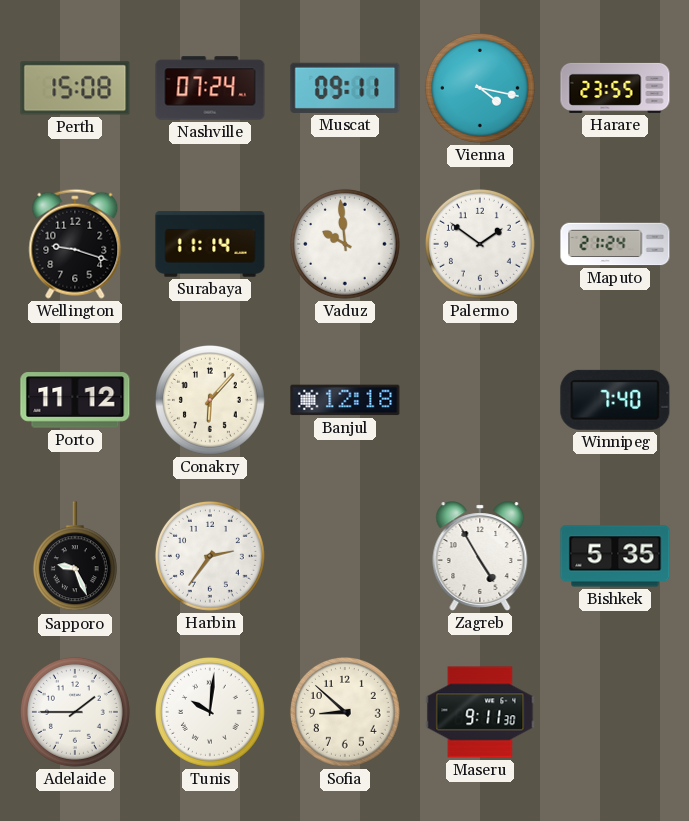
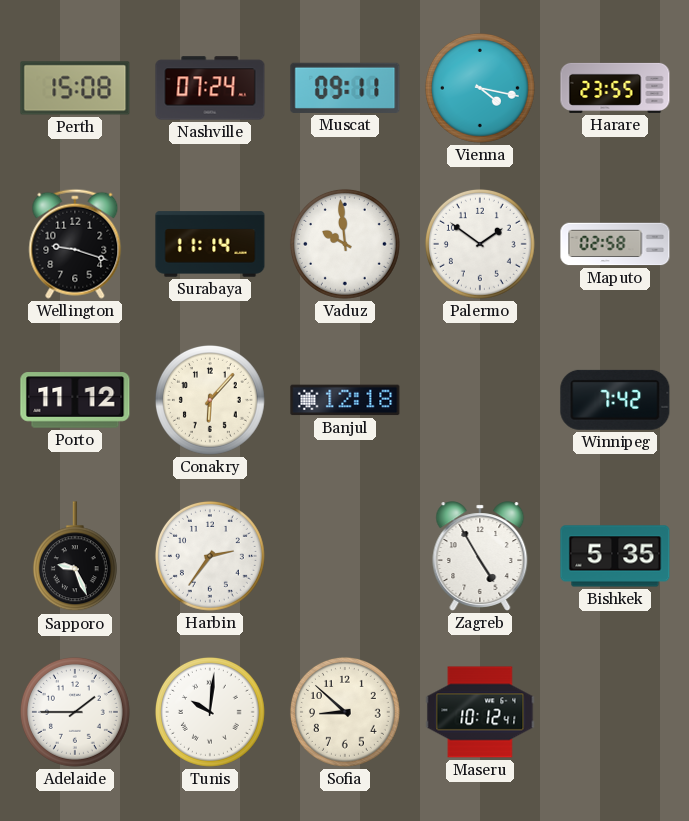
Maputo: 21:24 -> 02:58
Winnipeg: 7:40 -> 7:42
Maseru: 9:11 -> 10:12
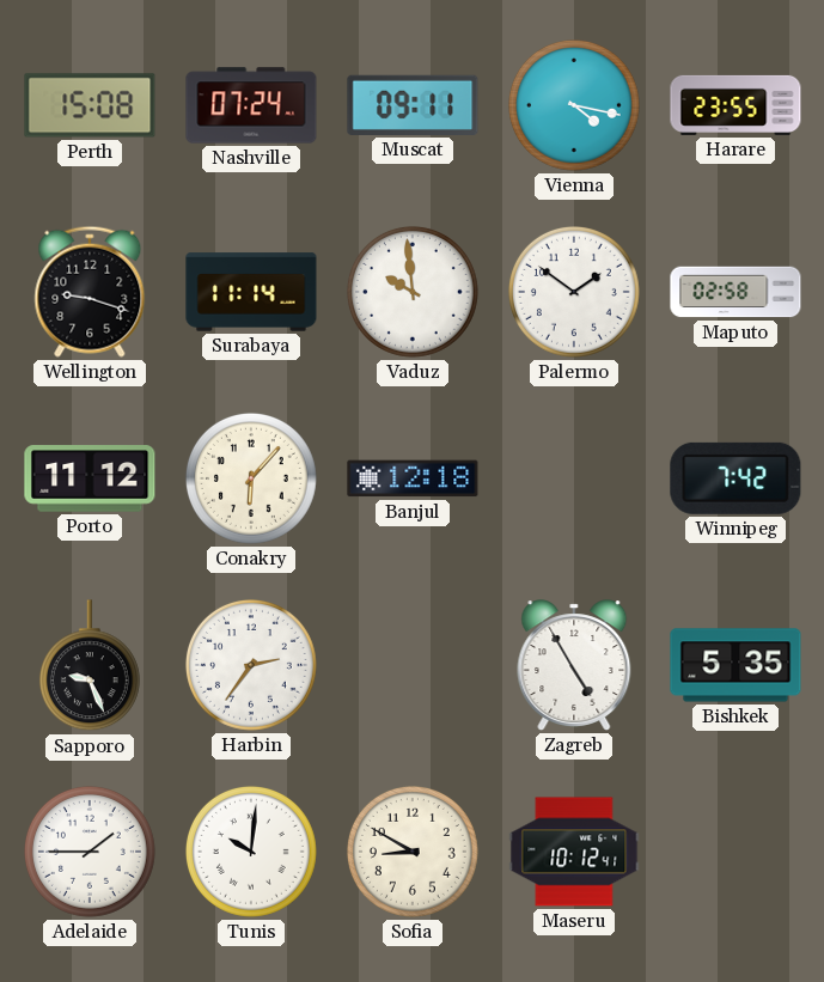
Sofia: 8:52 -> 8:50
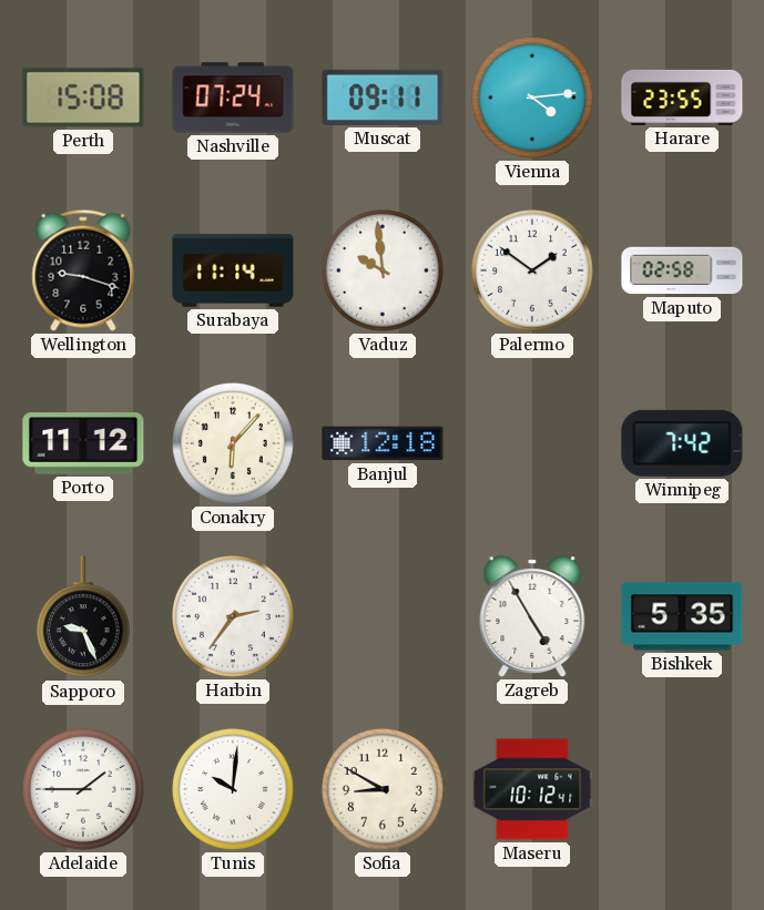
Vienna: 4:17 -> 4:14
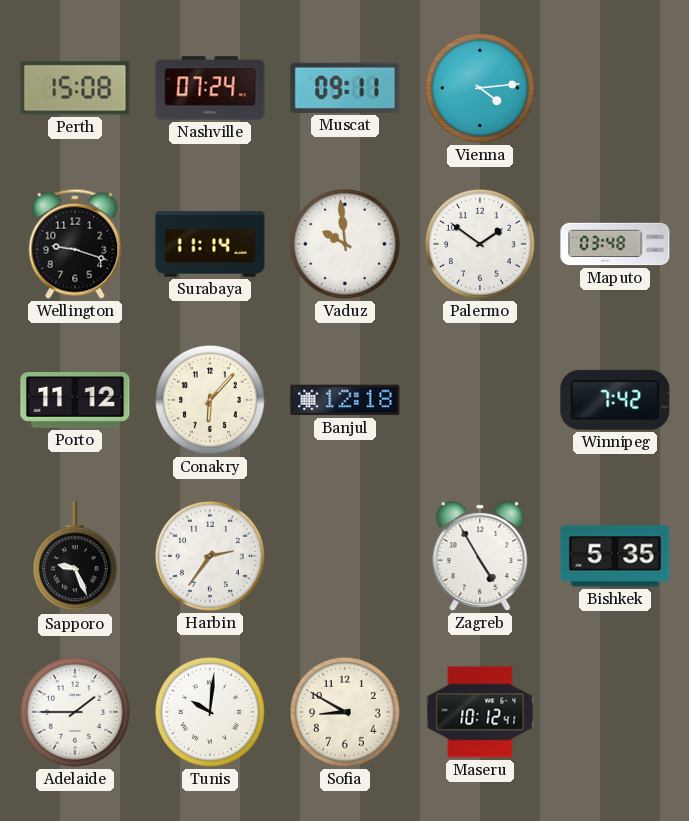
Harare: 23:55 -> none
Maputo: 02:58 -> 03:48
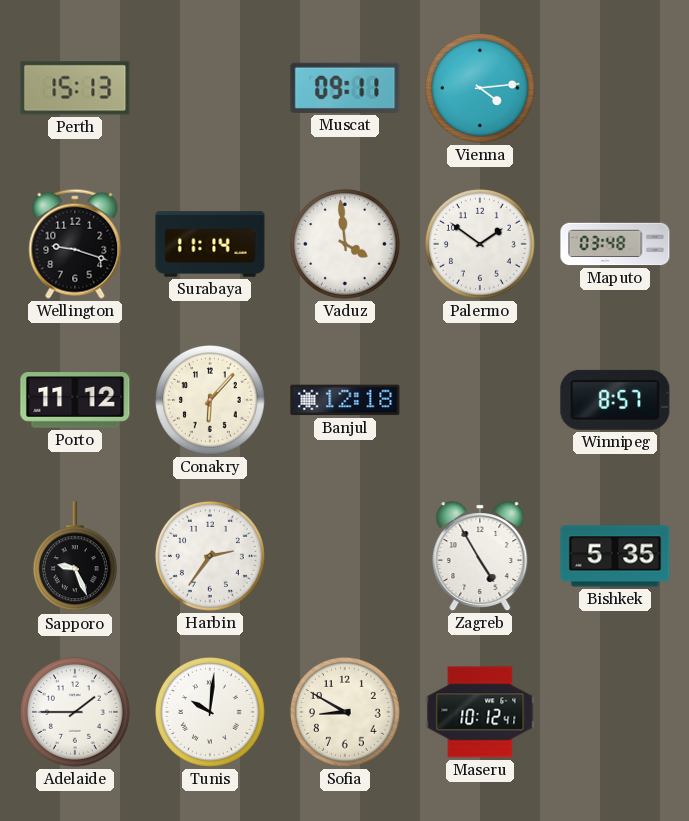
Perth: 15:08 -> 15:13
Nashville: 07:24 -> none
Vaduz: 9:59 -> 3:59
Winnipeg: 7:42 -> 8:57
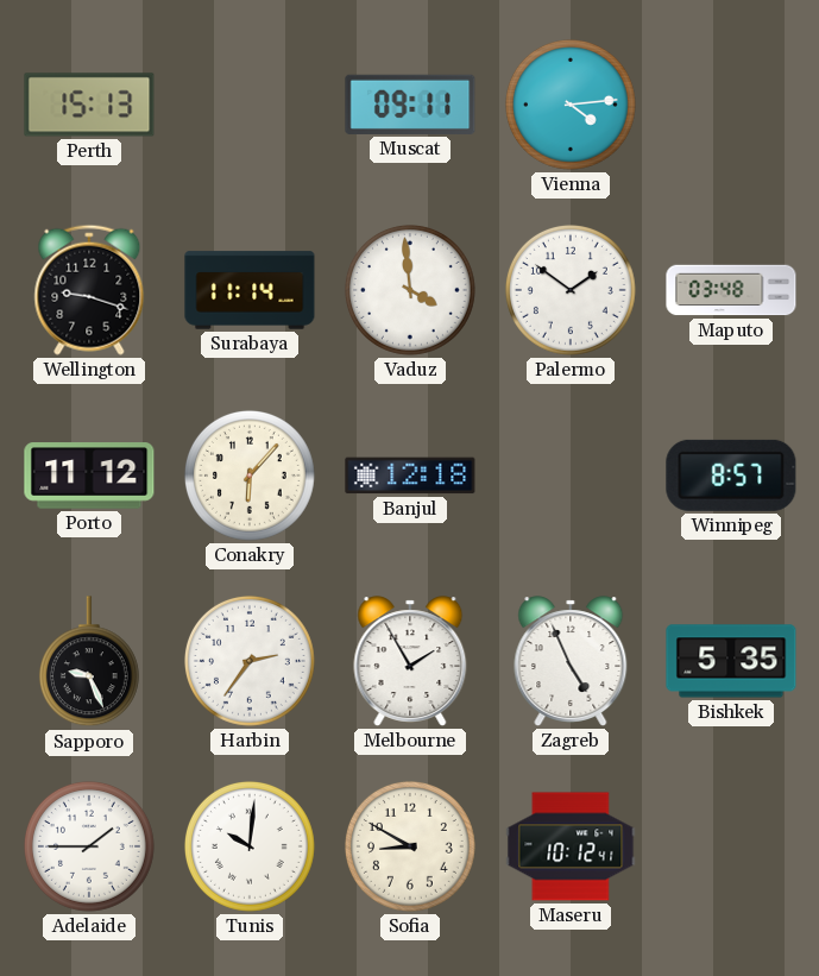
Melbourne: none -> 1:55
Zagreb: 4:55 -> 4:56
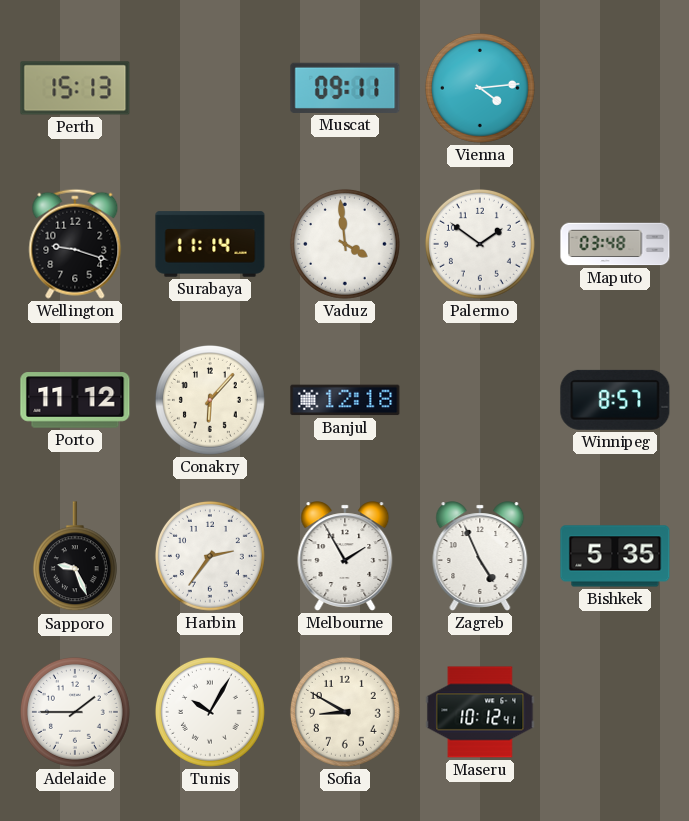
Tunis: 10:01 -> 10:05
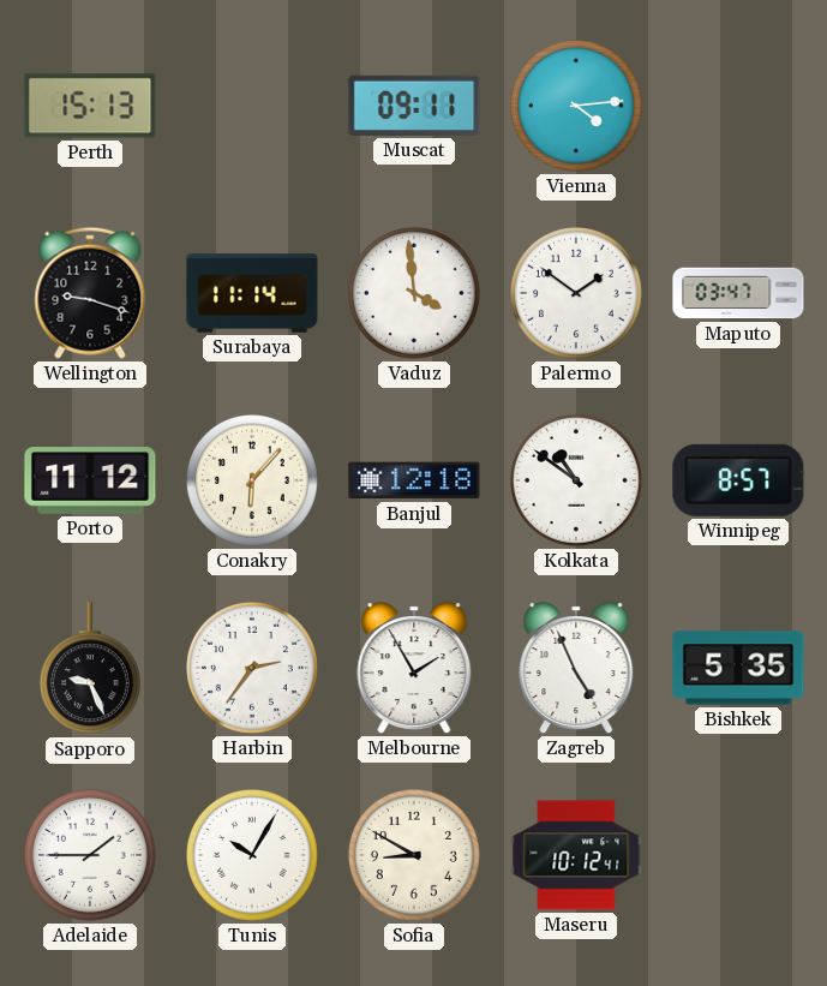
Maputo: 03:48 -> 03:47
Kolkata: none -> 10:51
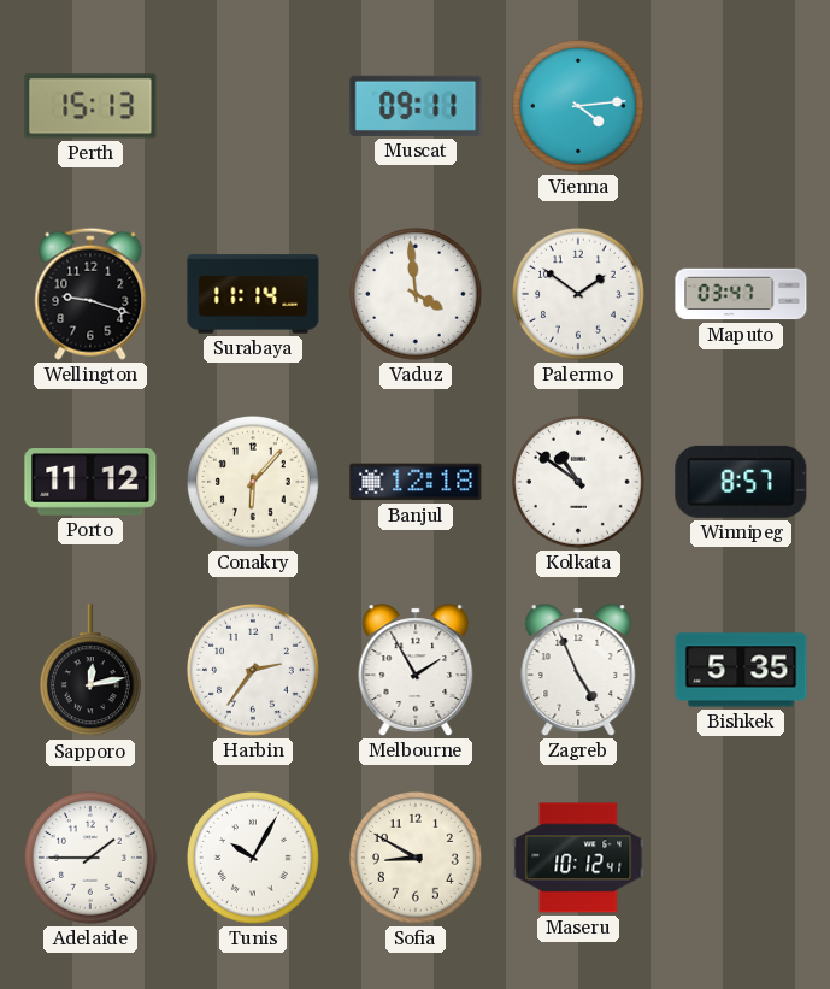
Sapporo: 9:26 -> 12:13
